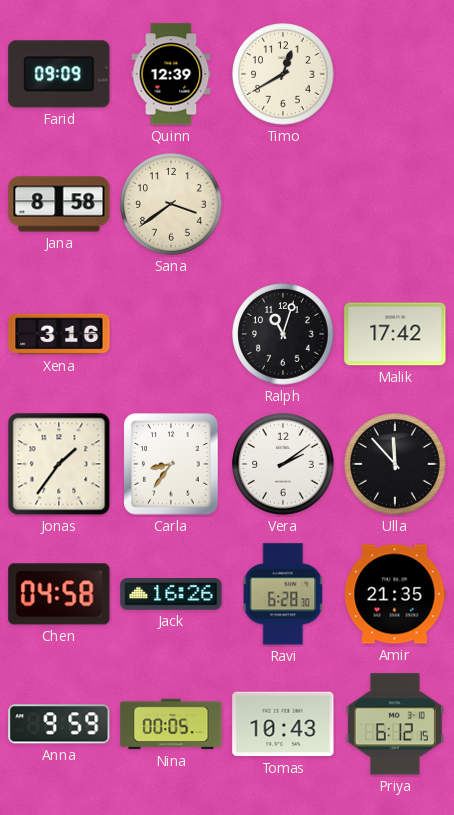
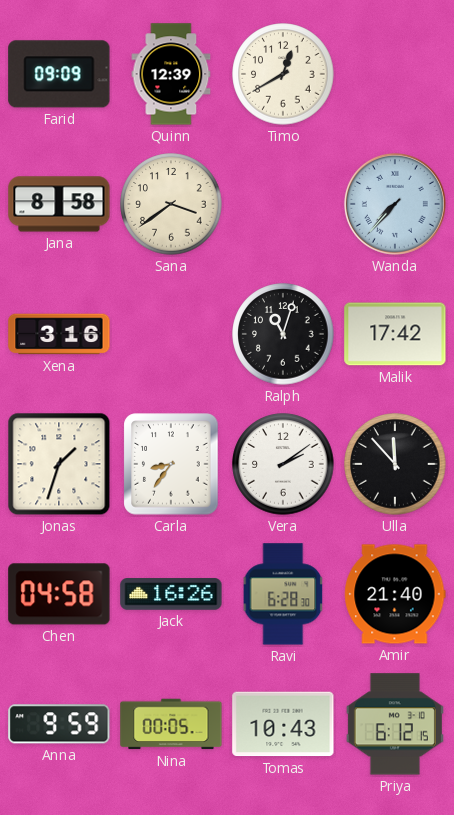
Wanda: none -> 7:37
Jonas: 1:36 -> 1:33
Amir: 21:35 -> 21:40
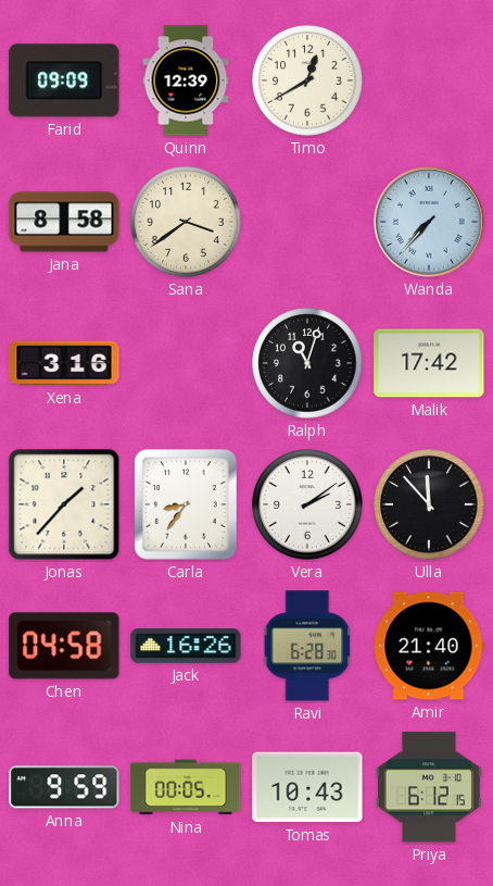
Jonas: 1:33 -> 1:37
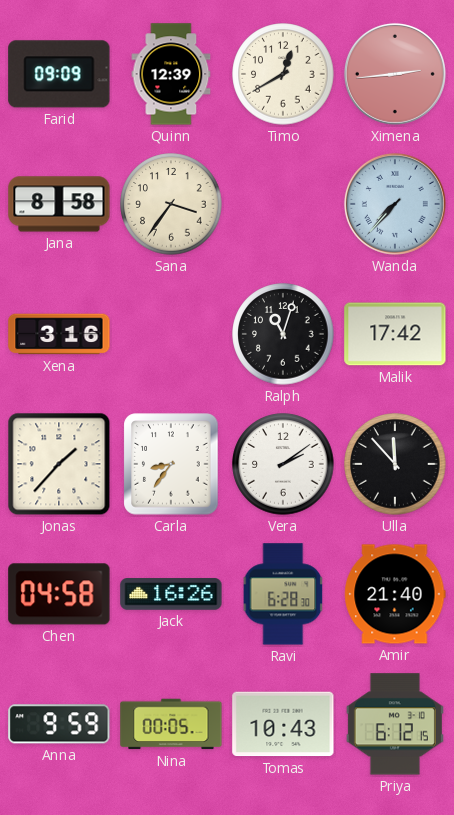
Ximena: none -> 2:44
Sana: 3:39 -> 3:36
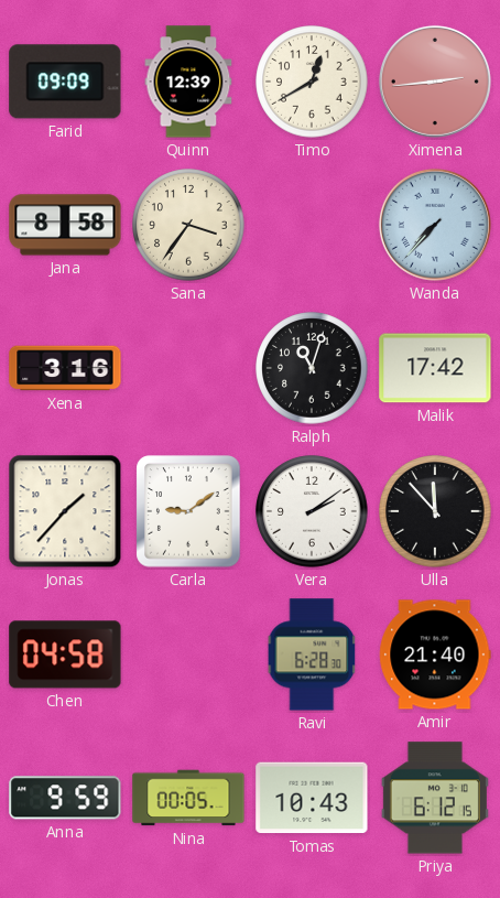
Carla: 8:36 -> 9:09
Jack: 16:26 -> none
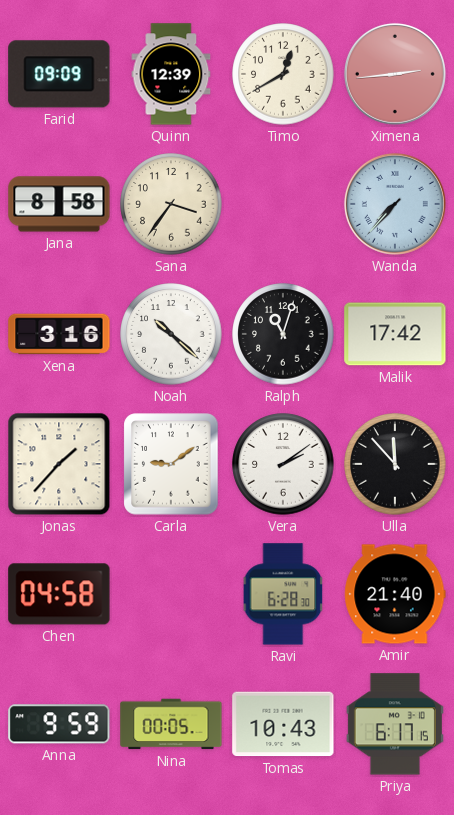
Noah: none -> 10:22
Priya: 6:12 -> 6:17
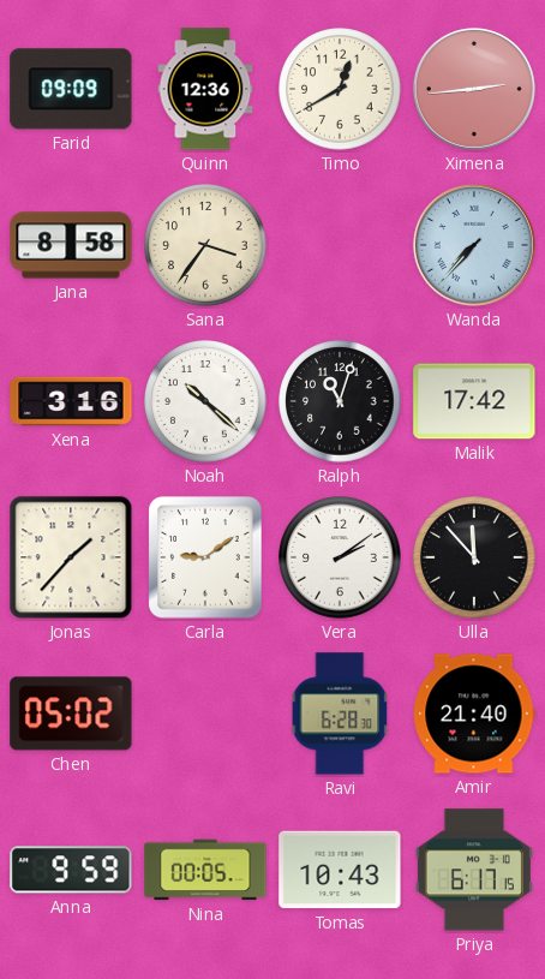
Quinn: 12:39 -> 12:36
Chen: 04:58 -> 05:02
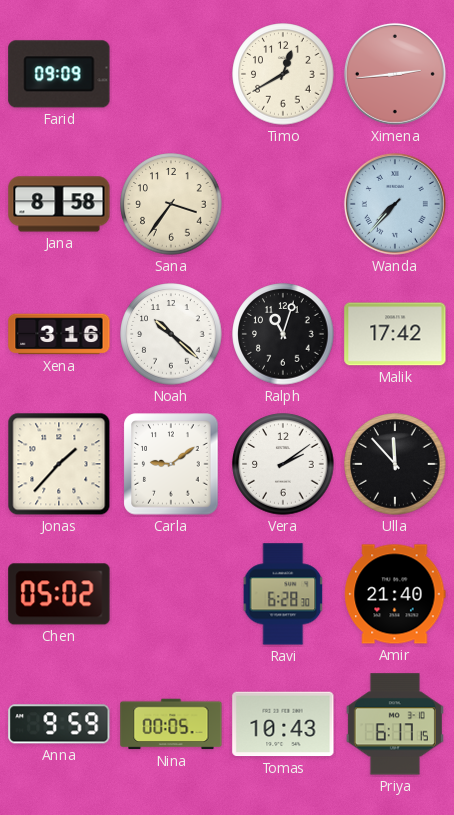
Quinn: 12:36 -> none
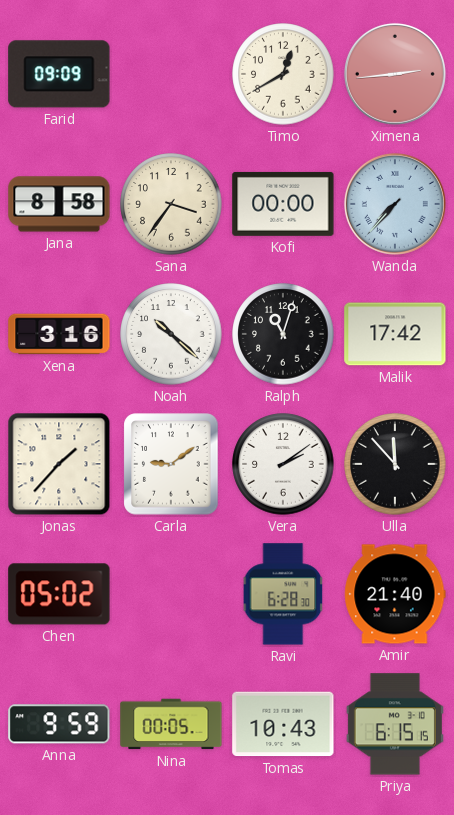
Kofi: none -> 00:00
Priya: 6:17 -> 6:15
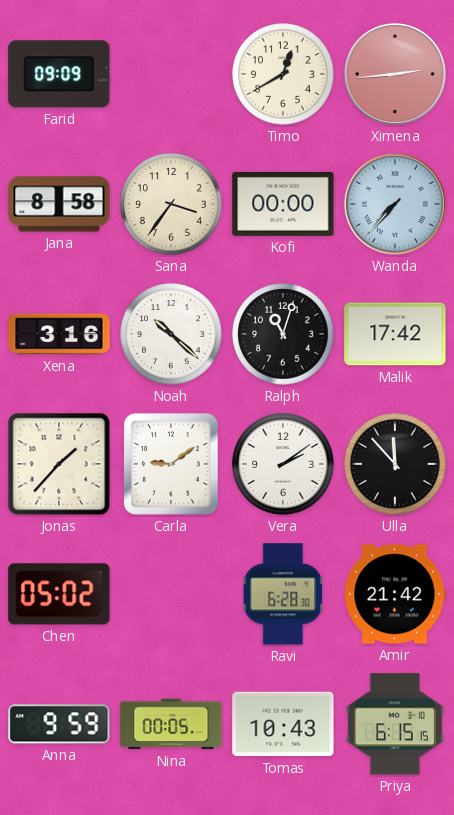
Amir: 21:40 -> 21:42
